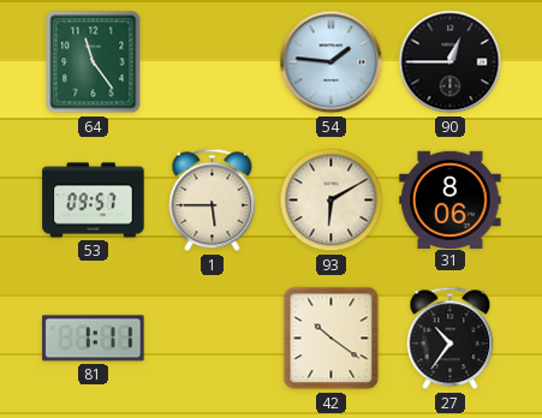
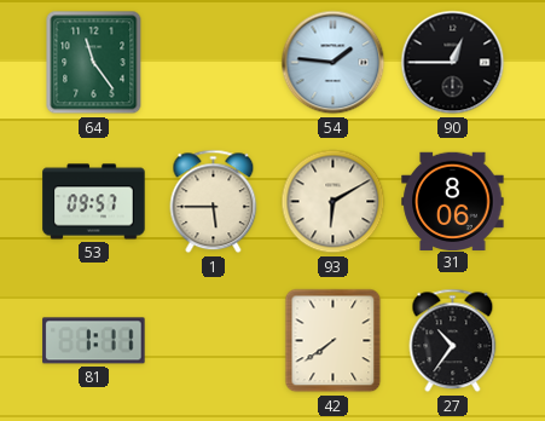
42: 10:21 -> 7:39
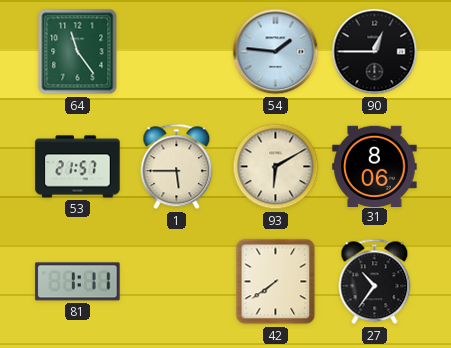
53: 09:57 -> 21:57
